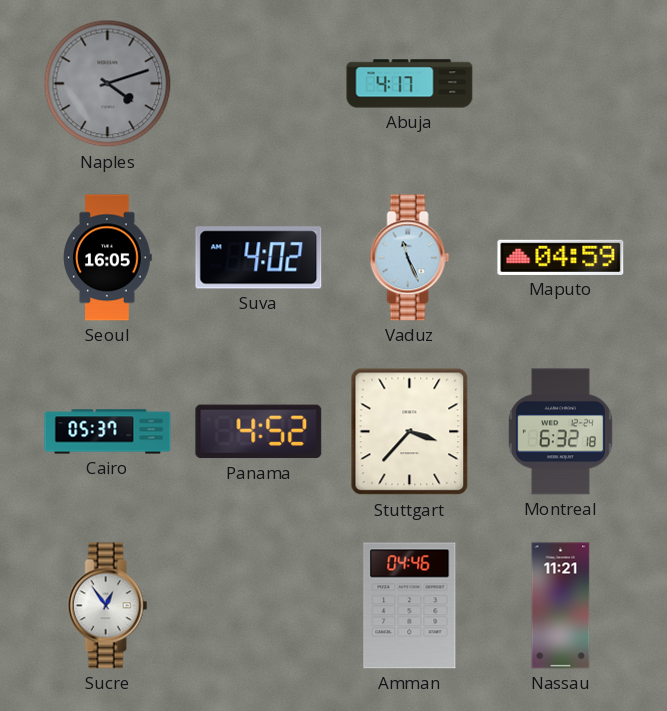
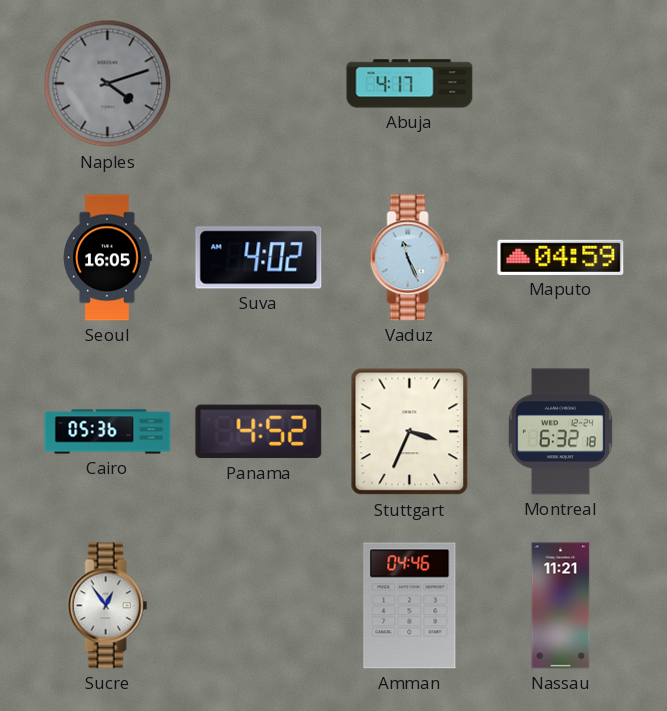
Cairo: 05:37 -> 05:36
Stuttgart: 3:37 -> 3:34
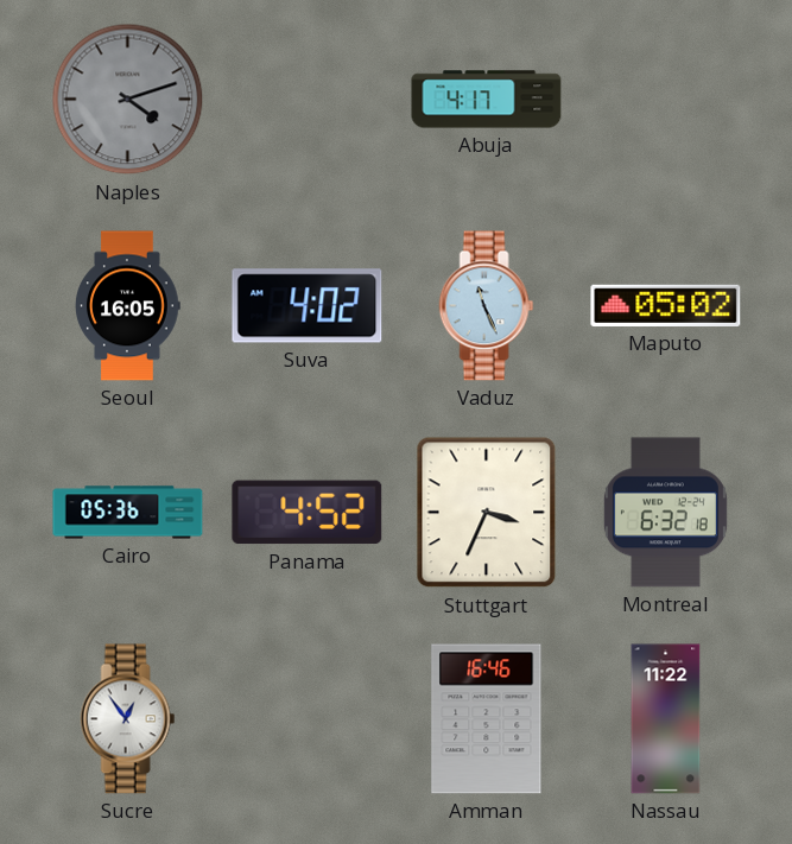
Maputo: 04:59 -> 05:02
Amman: 04:46 -> 16:46
Nassau: 11:21 -> 11:22
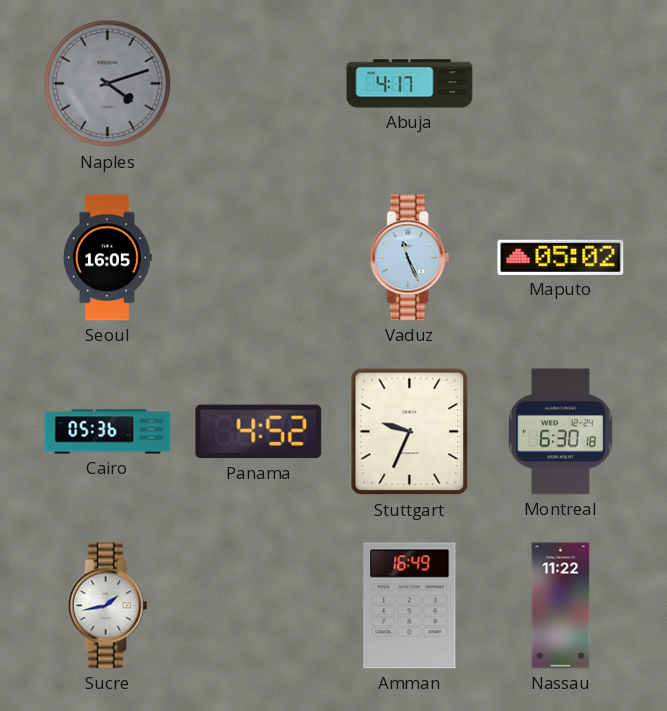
Suva: 4:02 -> none
Stuttgart: 3:34 -> 9:34
Montreal: 6:32 -> 6:30
Sucre: 12:54 -> 1:43
Amman: 16:46 -> 16:49
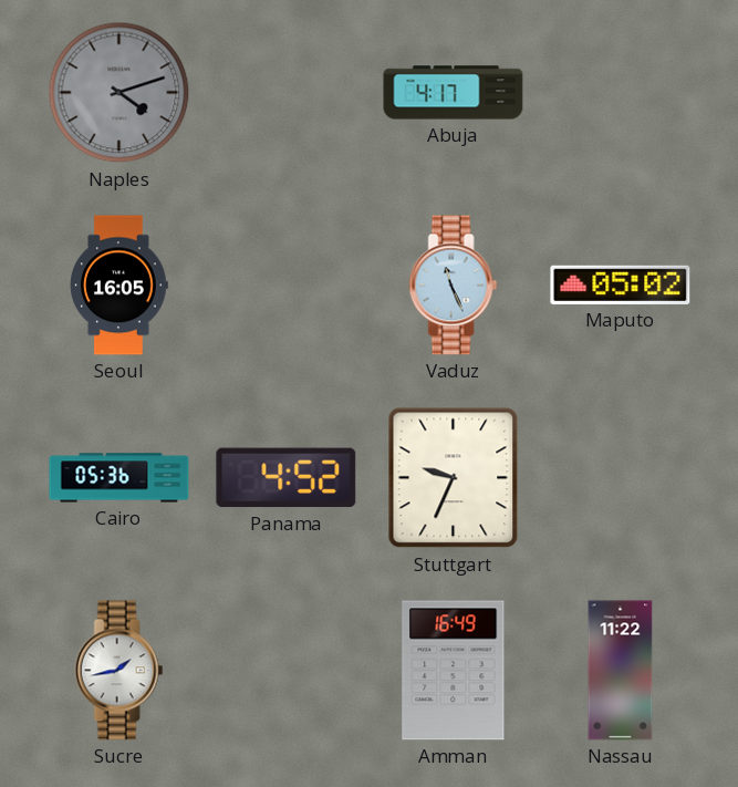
Montreal: 6:30 -> none
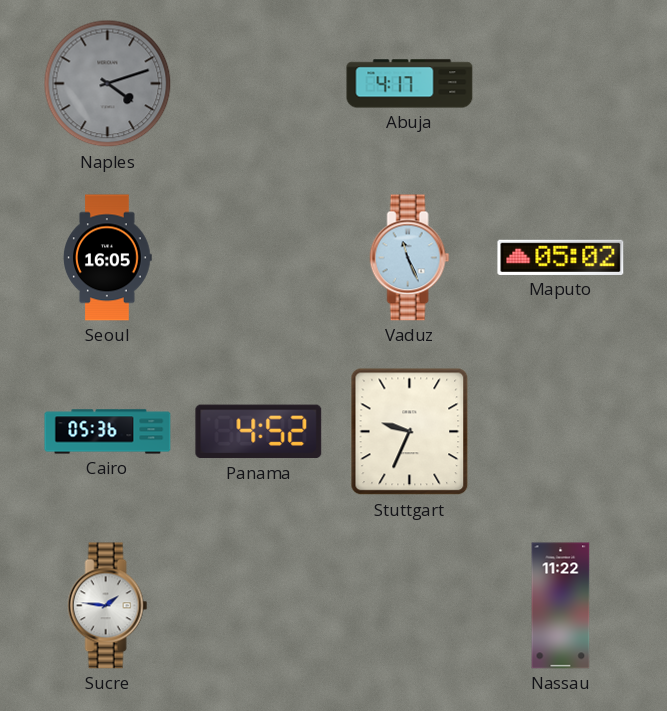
Sucre: 1:43 -> 1:46
Amman: 16:49 -> none
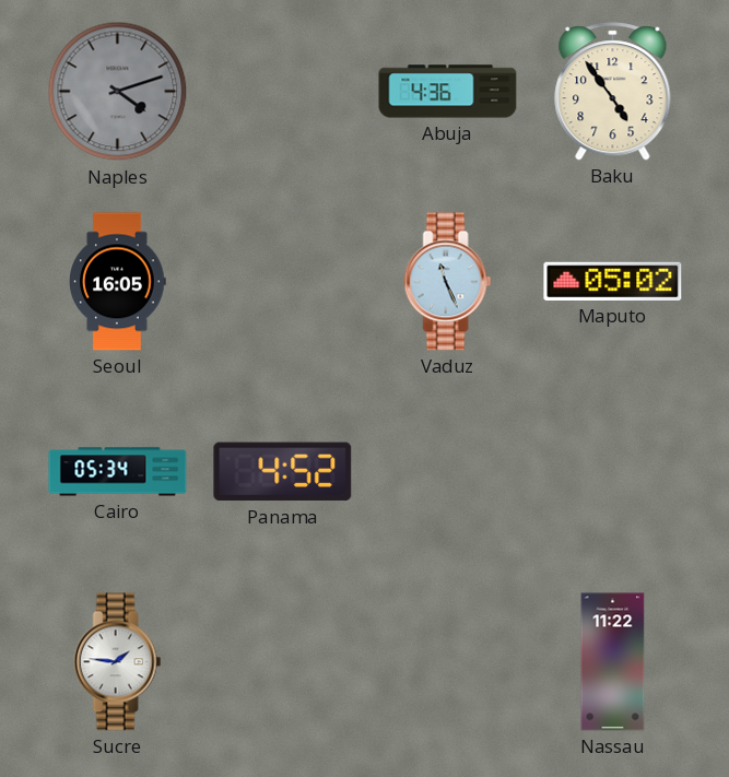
Abuja: 4:17 -> 4:36
Baku: none -> 4:54
Cairo: 05:36 -> 05:34
Stuttgart: 9:34 -> none
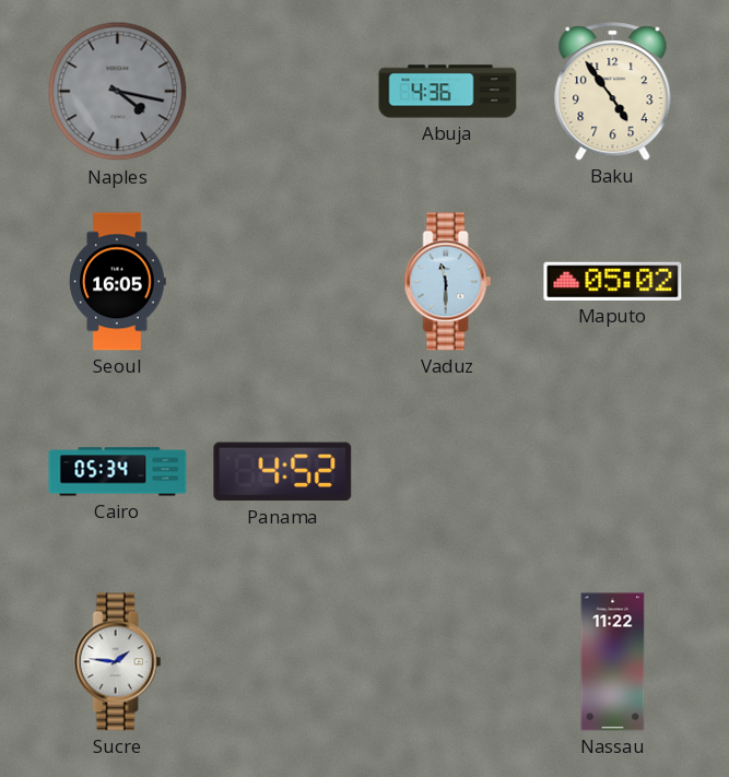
Naples: 4:12 -> 4:17
Vaduz: 11:26 -> 11:30
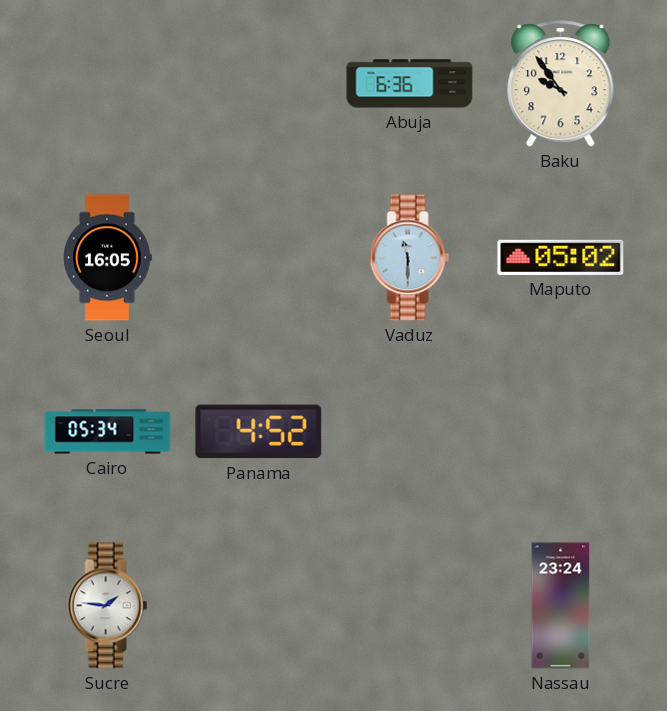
Naples: 4:17 -> none
Abuja: 4:36 -> 6:36
Baku: 4:54 -> 9:54
Nassau: 11:22 -> 23:24
